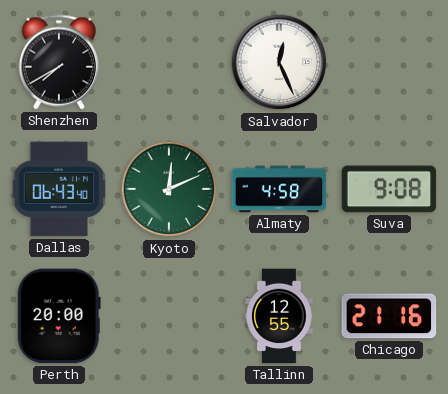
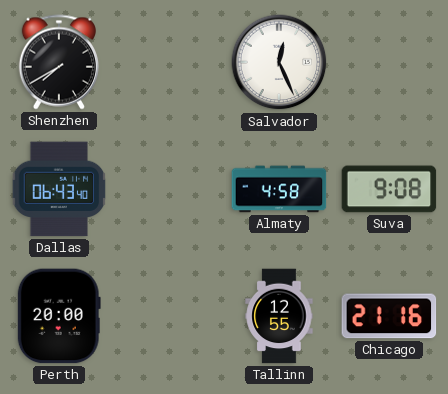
Kyoto: 12:11 -> none
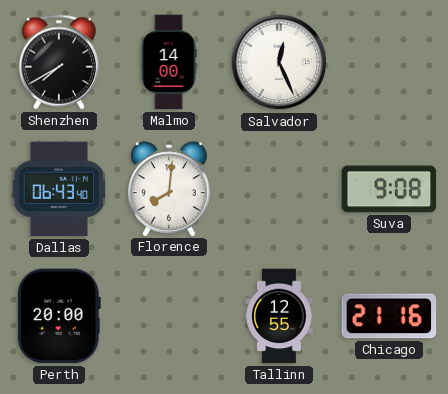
Malmo: none -> 14:00
Florence: none -> 8:01
Almaty: 4:58 -> none
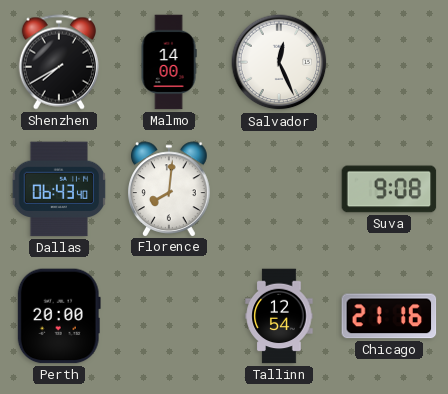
Tallinn: 12:55 -> 12:54
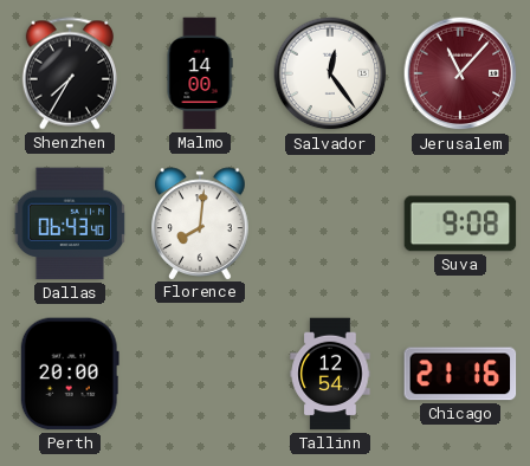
Shenzhen: 7:40 -> 7:35
Salvador: 12:26 -> 12:24
Jerusalem: none -> 11:07
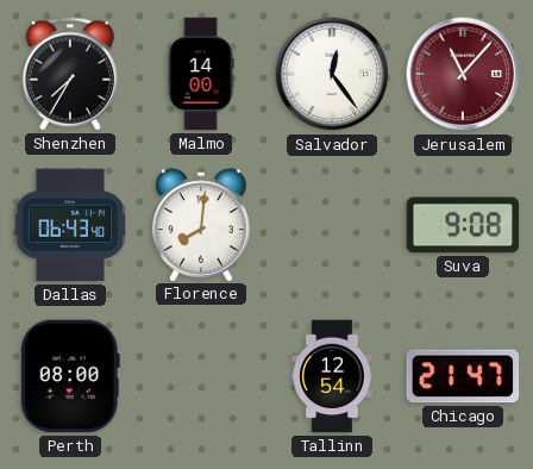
Perth: 20:00 -> 08:00
Chicago: 21:16 -> 21:47
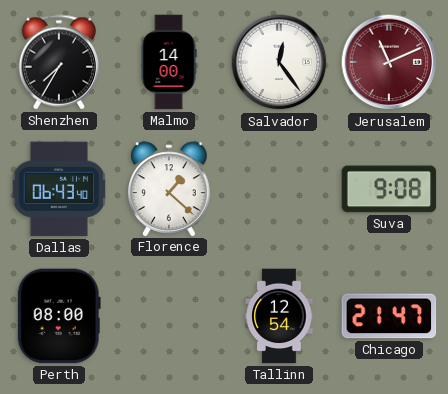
Jerusalem: 11:07 -> 11:11
Florence: 8:01 -> 1:22
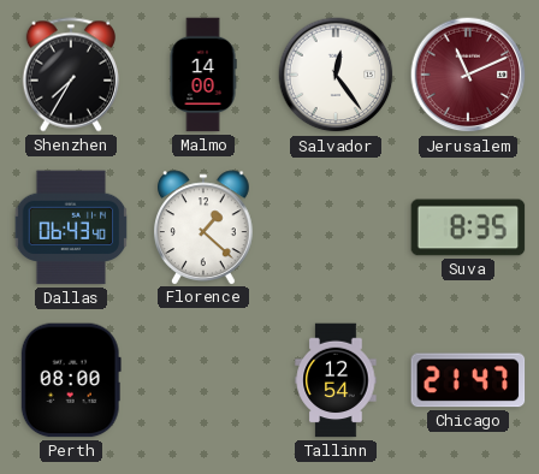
Suva: 9:08 -> 8:35
